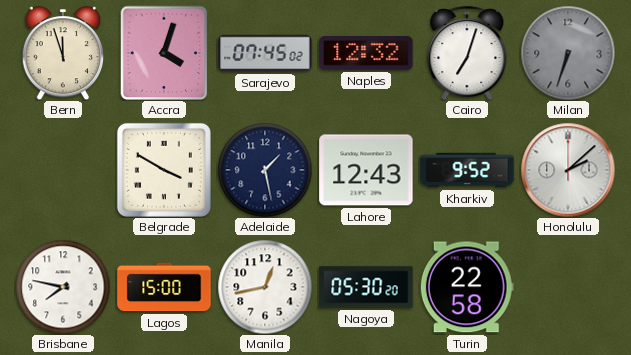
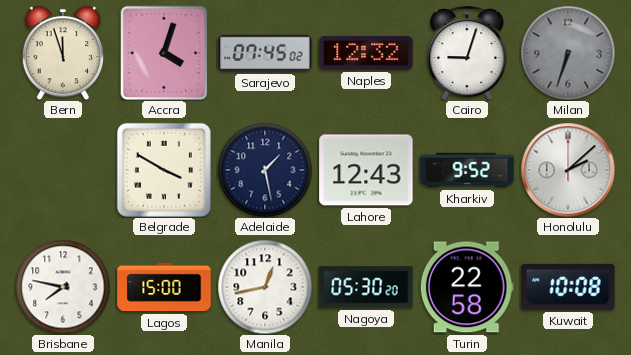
Cairo: 7:03 -> 9:03
Kuwait: none -> 10:08
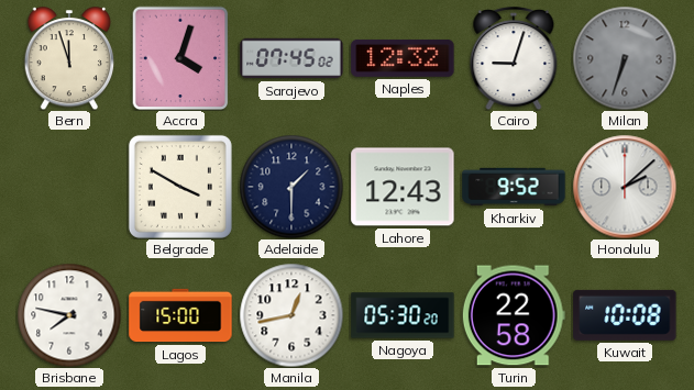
Adelaide: 1:28 -> 1:30
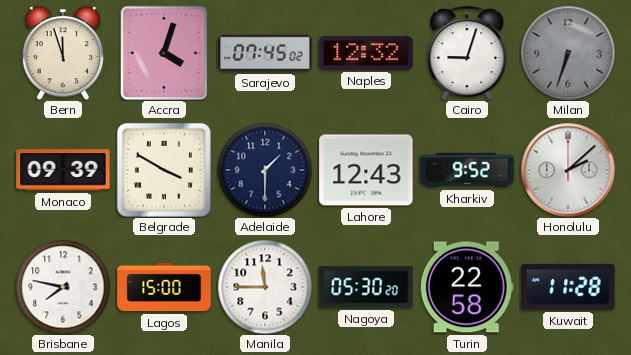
Monaco: none -> 09:39
Manila: 12:43 -> 11:45
Kuwait: 10:08 -> 11:28
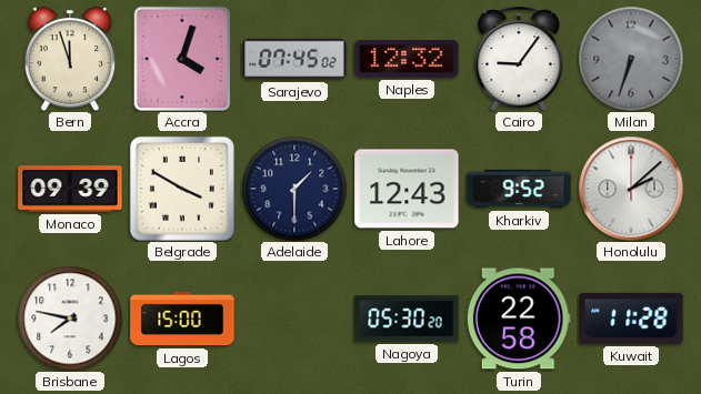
Cairo: 9:03 -> 9:06
Manila: 11:45 -> none
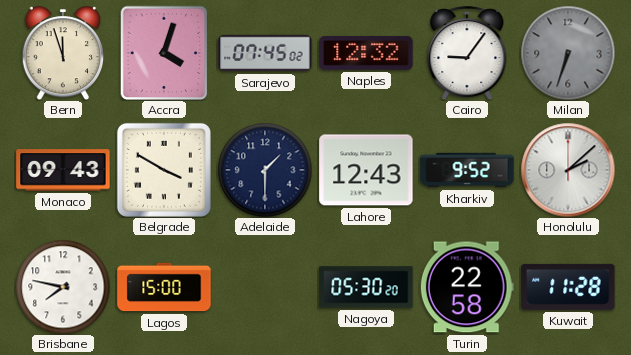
Monaco: 09:39 -> 09:43
